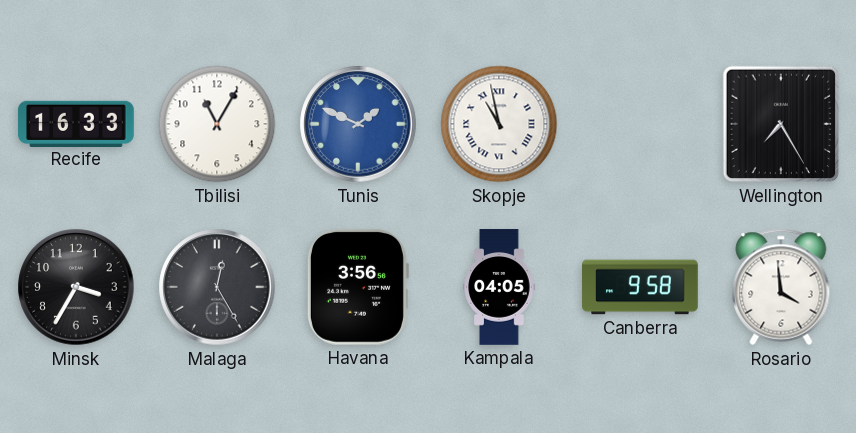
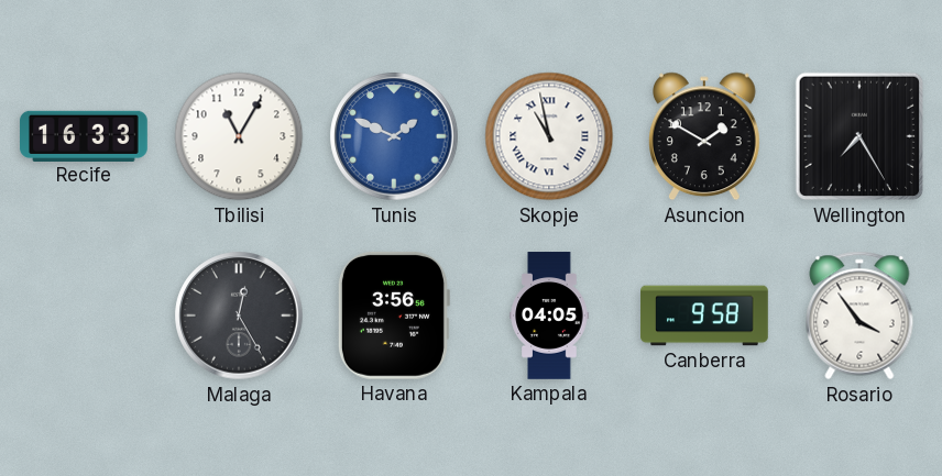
Asuncion: none -> 1:50
Minsk: 3:35 -> none
Rosario: 3:59 -> 3:54
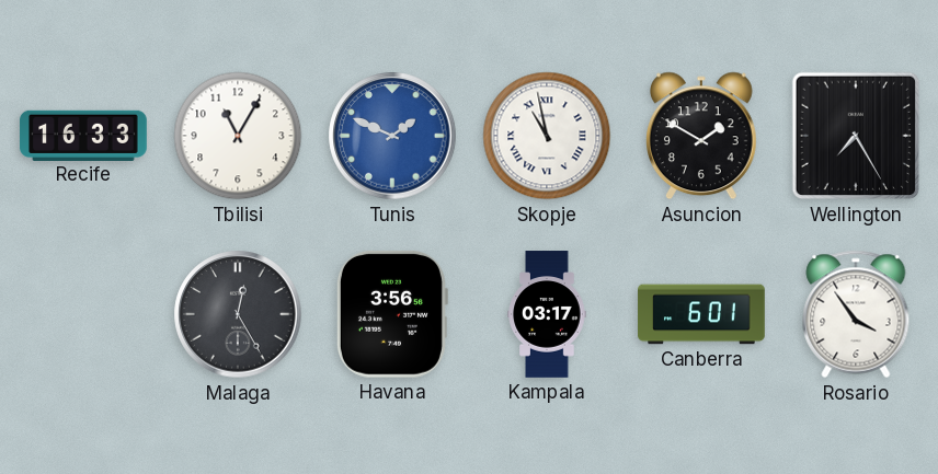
Kampala: 04:05 -> 03:17
Canberra: 9:58 -> 6:01
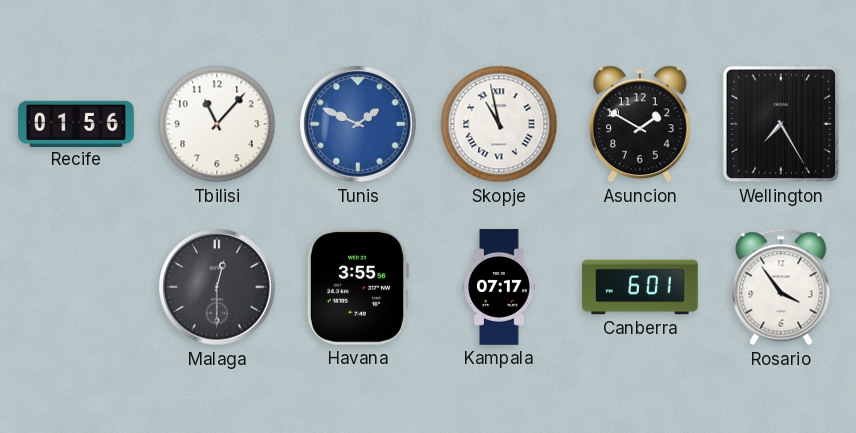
Recife: 16:33 -> 01:56
Tbilisi: 11:05 -> 11:07
Malaga: 12:25 -> 12:30
Havana: 3:56 -> 3:55
Kampala: 03:17 -> 07:17
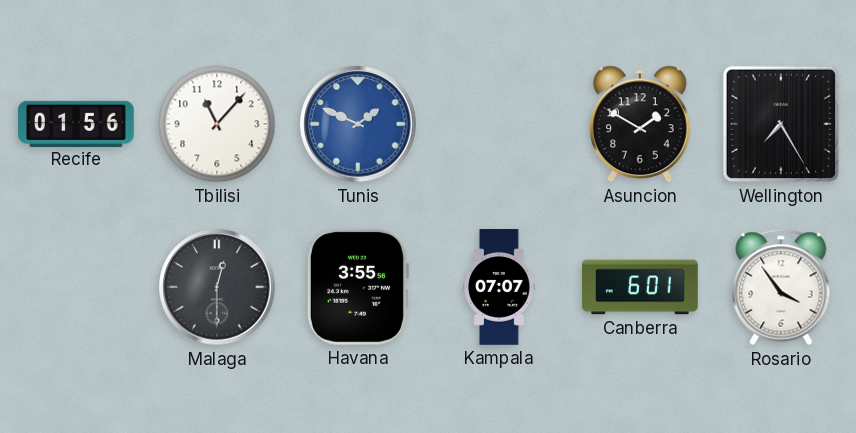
Skopje: 10:58 -> none
Kampala: 07:17 -> 07:07
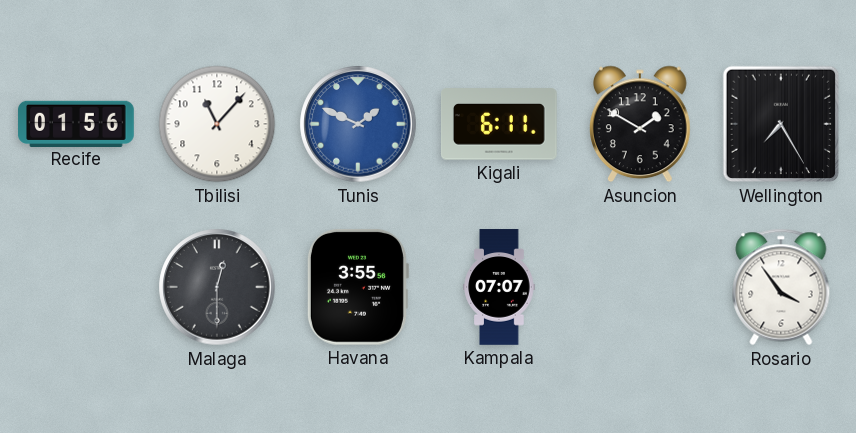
Kigali: none -> 6:11
Canberra: 6:01 -> none
